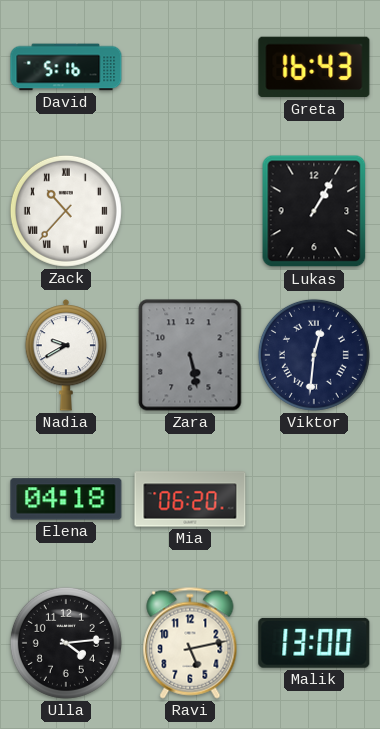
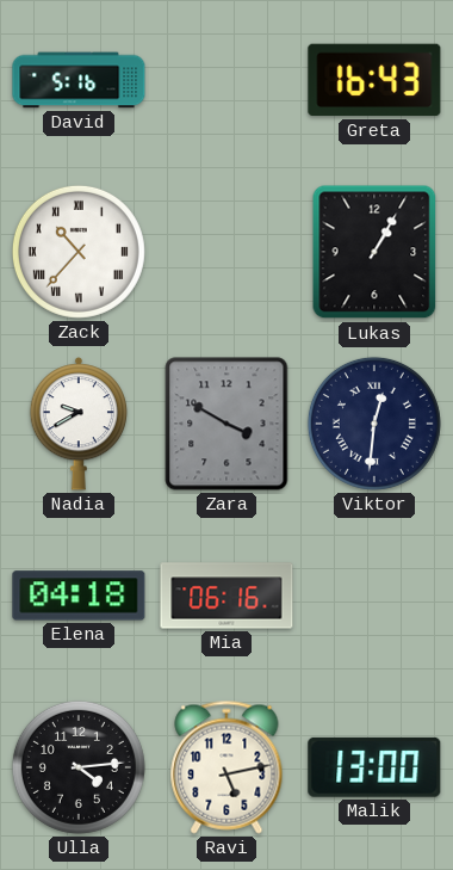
Zara: 5:28 -> 3:50
Mia: 06:20 -> 06:16
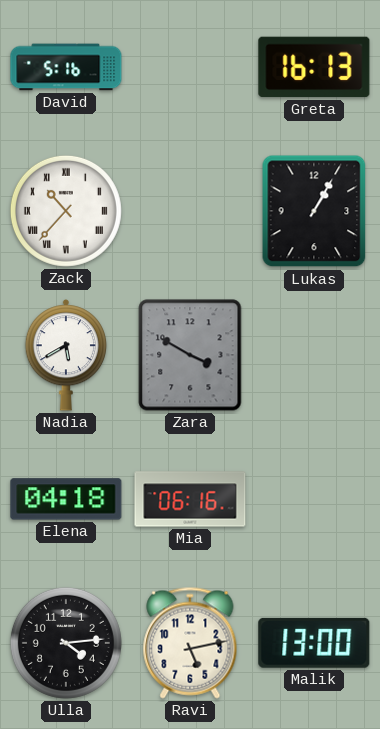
Greta: 16:43 -> 16:13
Nadia: 9:40 -> 5:40
Viktor: 12:31 -> none
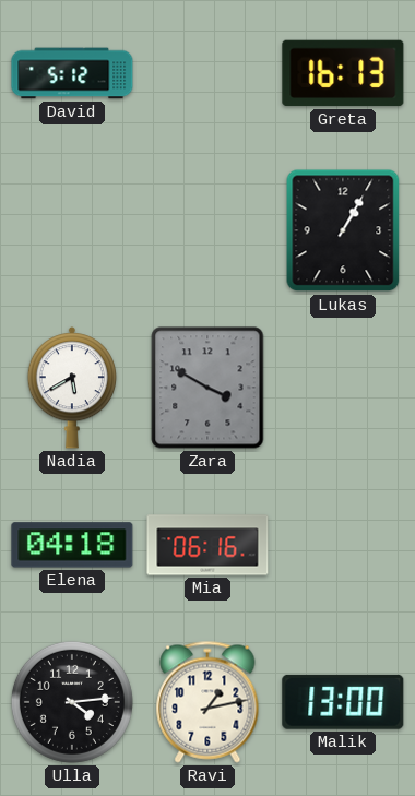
David: 5:16 -> 5:12
Zack: 10:37 -> none
Ravi: 5:13 -> 1:13
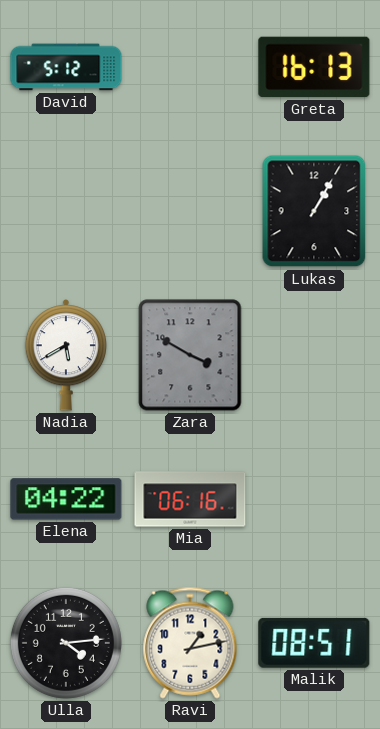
Elena: 04:18 -> 04:22
Malik: 13:00 -> 08:51
